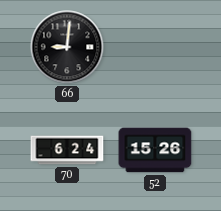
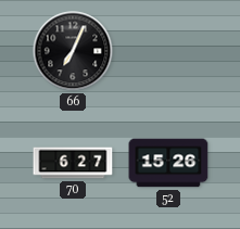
66: 9:01 -> 7:04
70: 6:24 -> 6:27
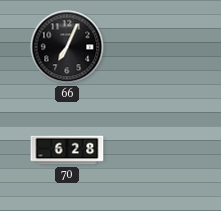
70: 6:27 -> 6:28
52: 15:26 -> none
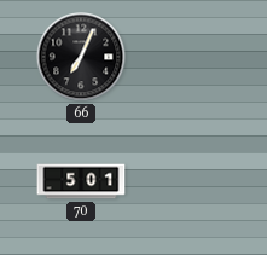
70: 6:28 -> 5:01
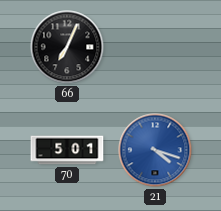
21: none -> 4:18
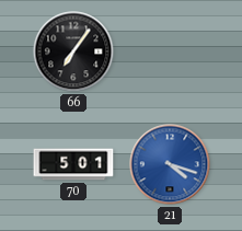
66: 7:04 -> 7:06
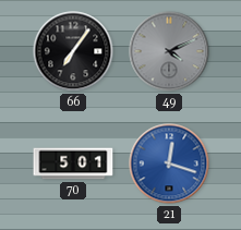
49: none -> 4:11
21: 4:18 -> 12:18
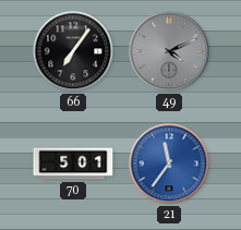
21: 12:18 -> 11:36
